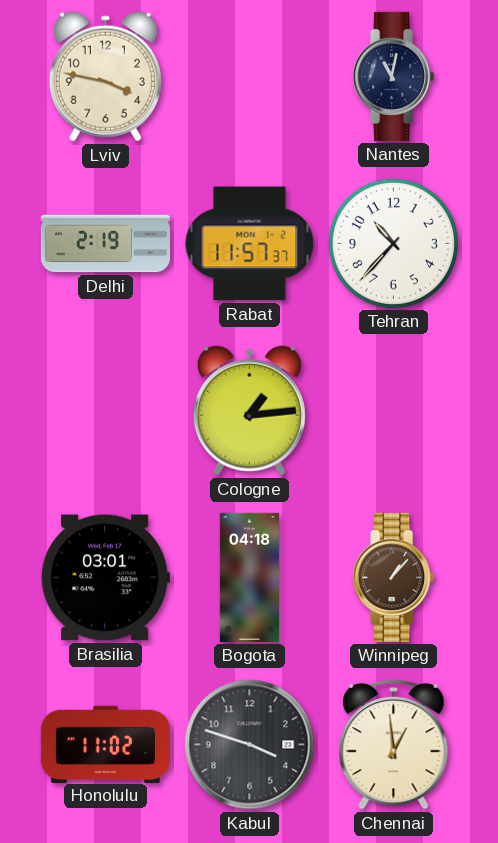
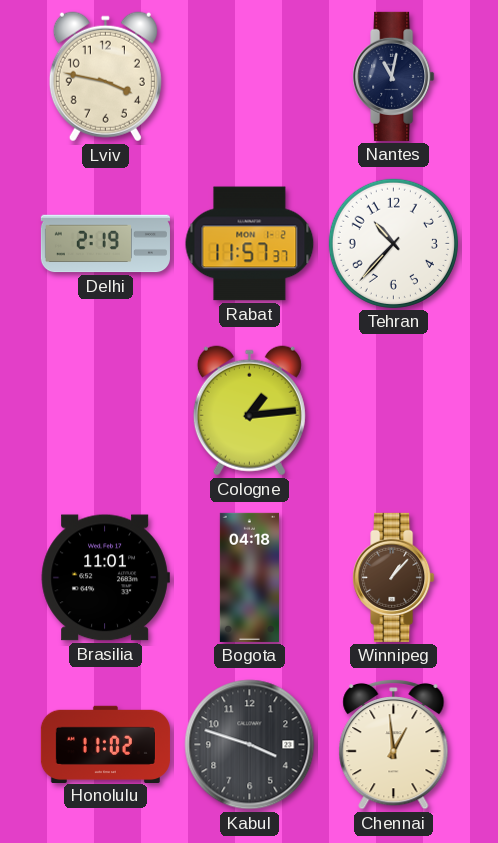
Brasilia: 03:01 -> 11:01
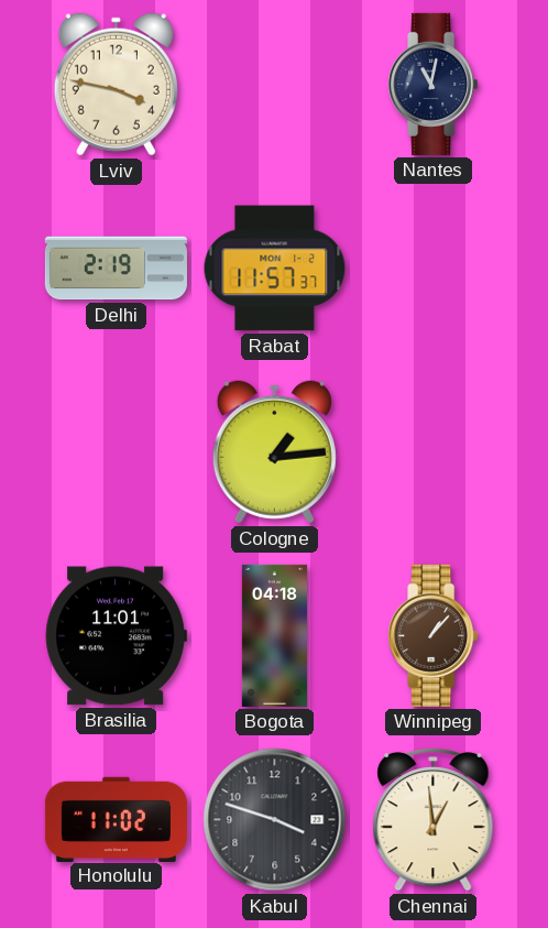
Tehran: 10:37 -> none
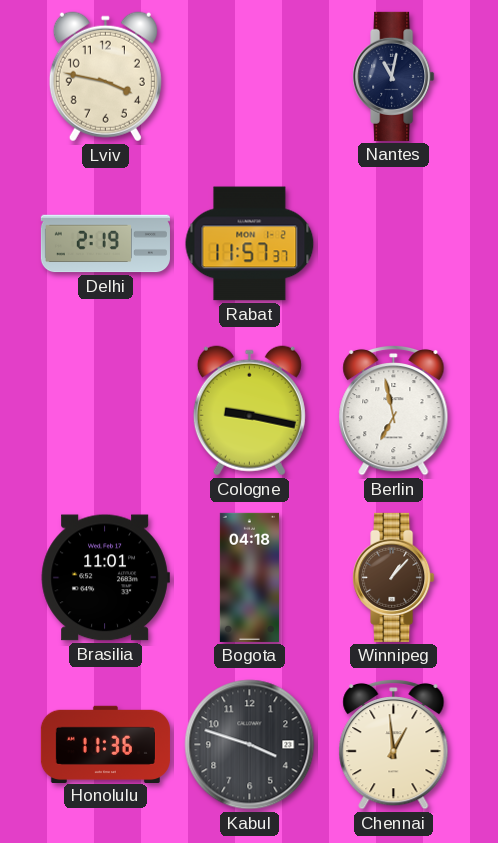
Cologne: 1:14 -> 9:17
Berlin: none -> 6:58
Honolulu: 11:02 -> 11:36
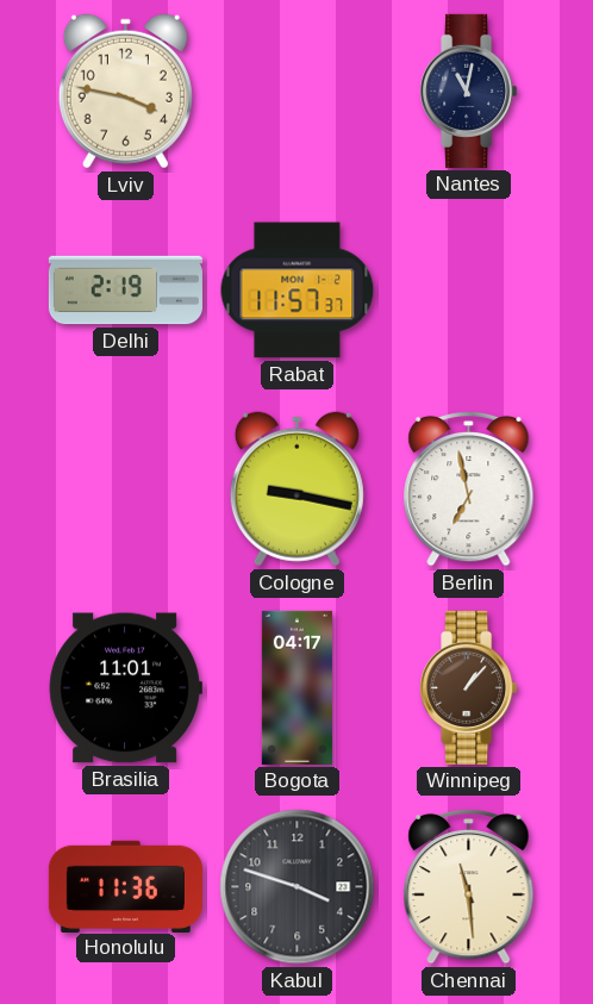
Bogota: 04:18 -> 04:17
Chennai: 12:59 -> 11:29
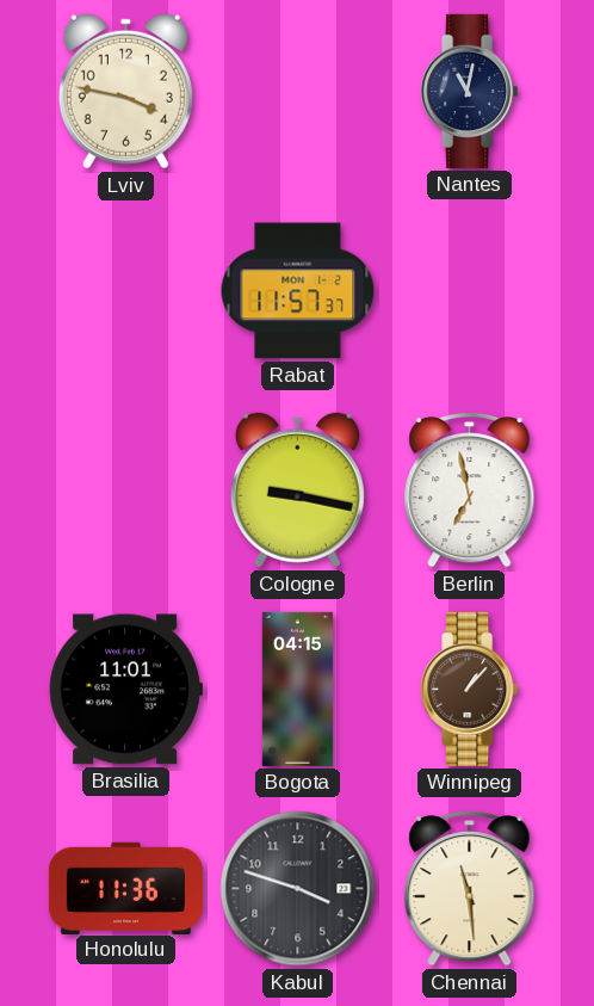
Delhi: 2:19 -> none
Bogota: 04:17 -> 04:15
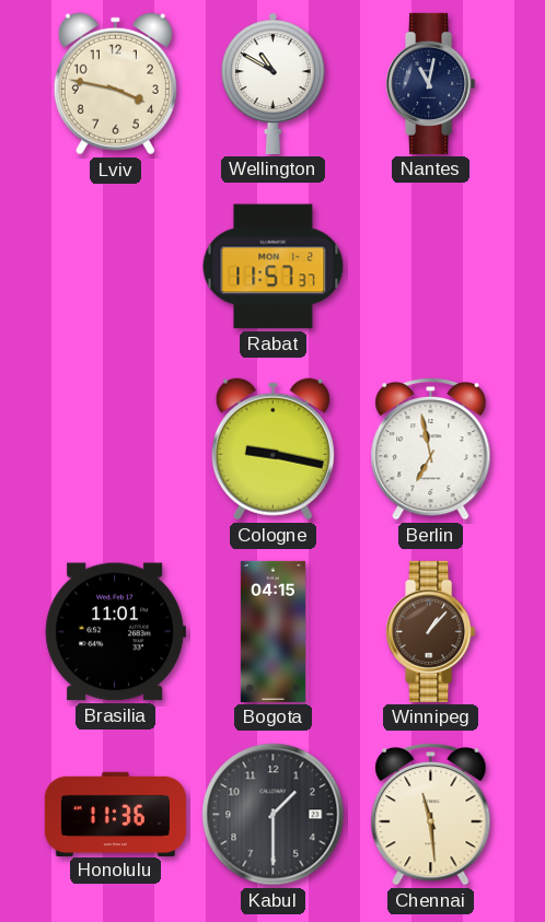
Wellington: none -> 10:50
Kabul: 3:48 -> 1:30
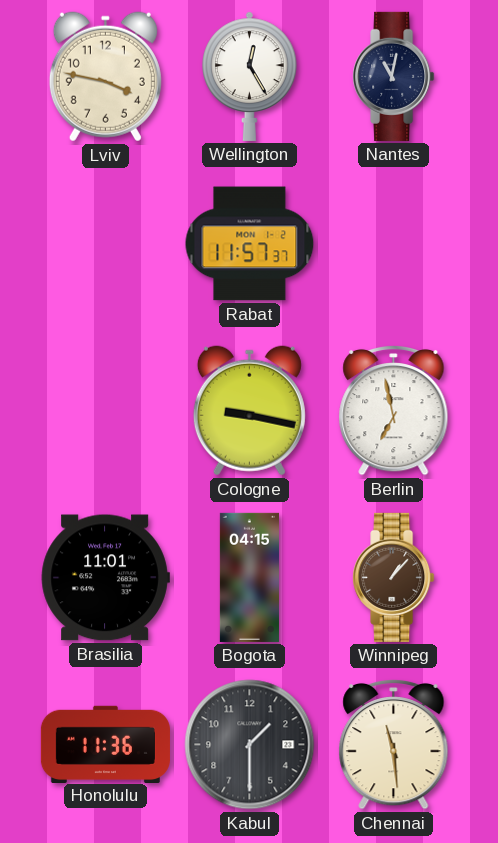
Wellington: 10:50 -> 12:25
